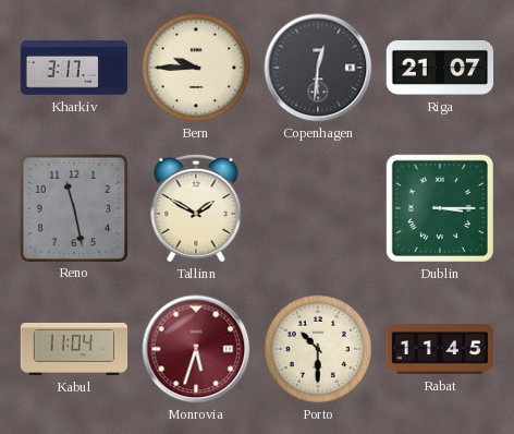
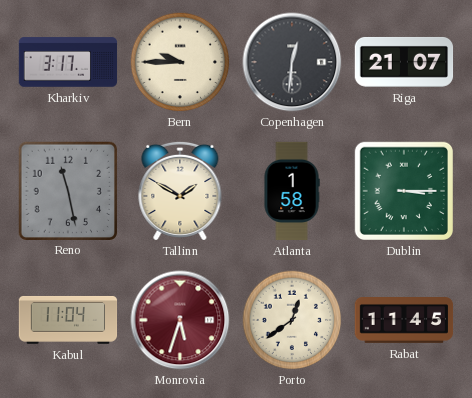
Atlanta: none -> 1:58
Porto: 10:30 -> 12:39
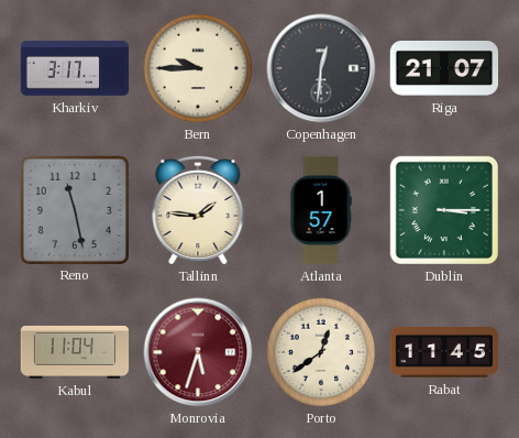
Tallinn: 1:50 -> 1:46
Atlanta: 1:58 -> 1:57
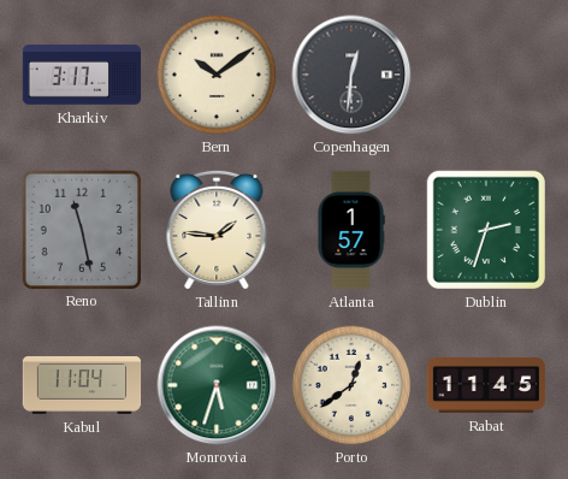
Bern: 9:45 -> 10:09
Riga: 21:07 -> none
Dublin: 3:15 -> 2:33
Monrovia dial: burgundy -> green
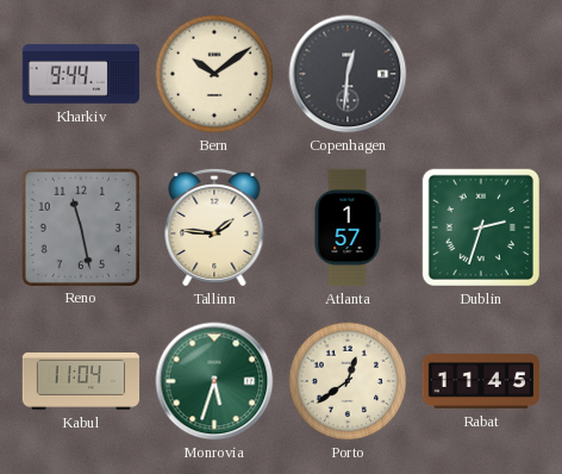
Kharkiv: 3:17 -> 9:44
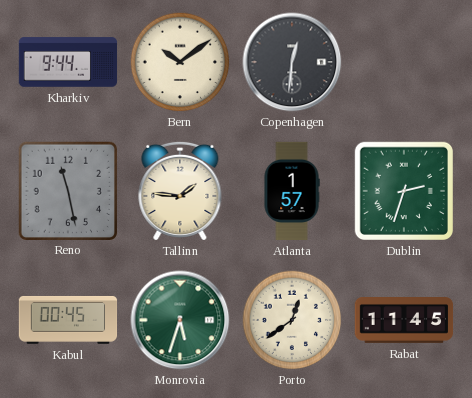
Kabul: 11:04 -> 00:45
